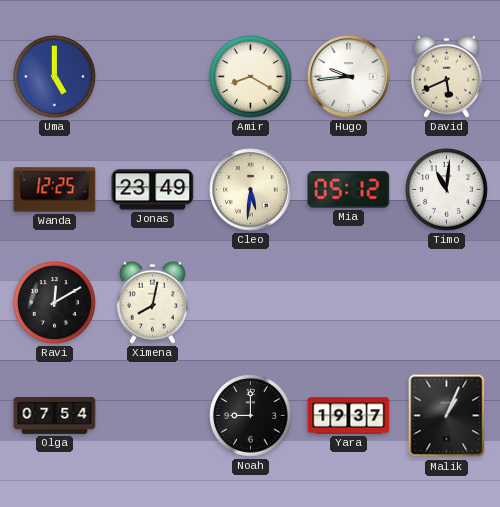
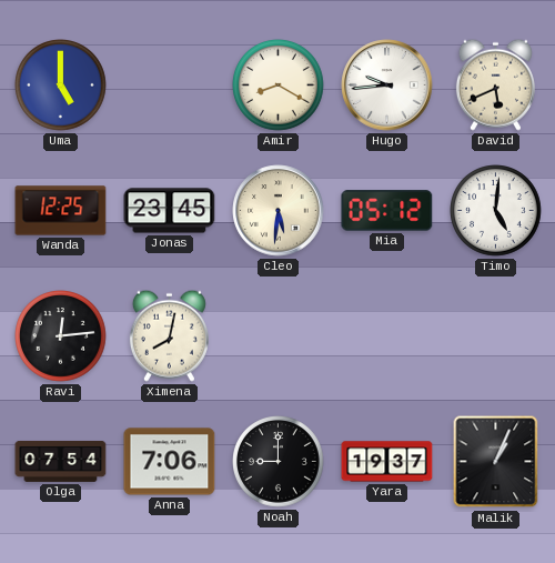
Jonas: 23:49 -> 23:45
Timo: 11:01 -> 5:01
Ravi: 12:10 -> 12:14
Anna: none -> 7:06
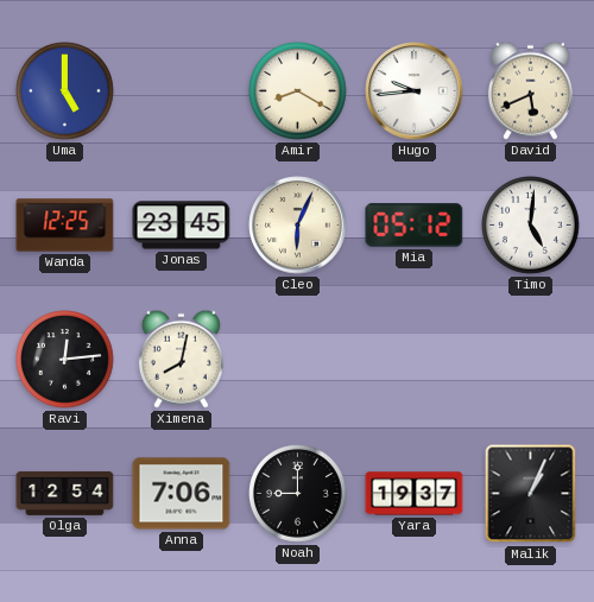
Cleo: 5:31 -> 6:04
Olga: 07:54 -> 12:54
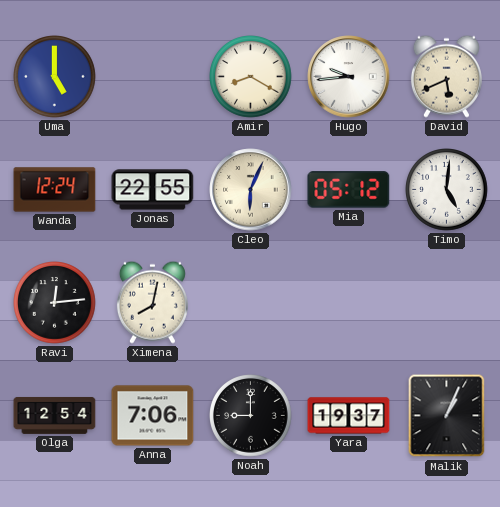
Wanda: 12:25 -> 12:24
Jonas: 23:45 -> 22:55
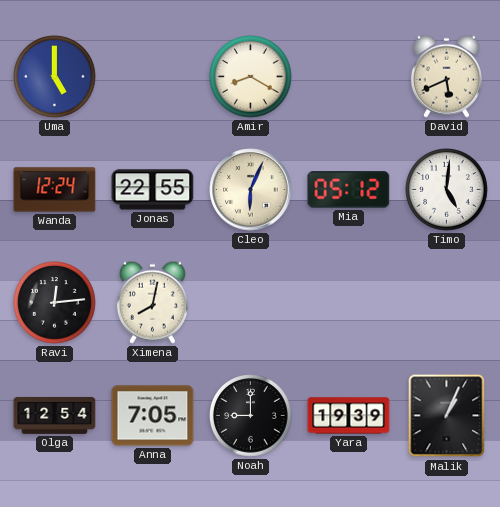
Hugo: 9:44 -> none
Anna: 7:06 -> 7:05
Yara: 19:37 -> 19:39
